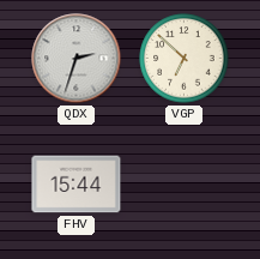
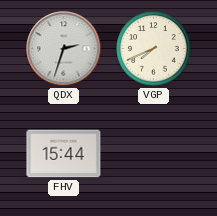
VGP: 6:52 -> 7:41
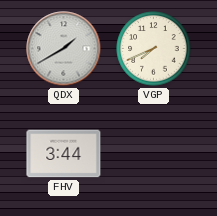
QDX: 2:33 -> 1:40
FHV: 15:44 -> 3:44
